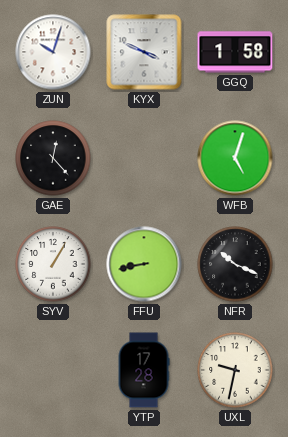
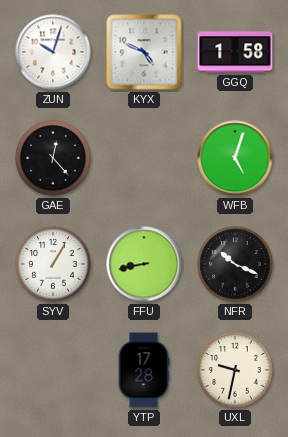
KYX: 3:49 -> 4:49
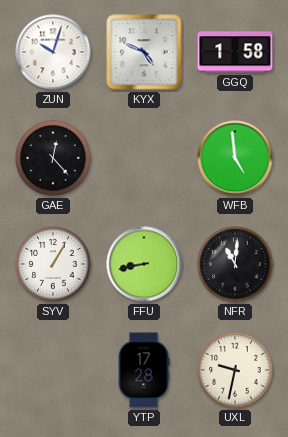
WFB: 5:03 -> 4:59
NFR: 10:19 -> 11:01
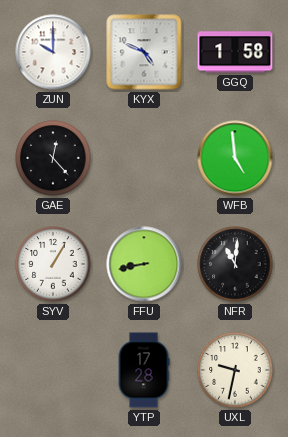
ZUN: 10:03 -> 10:00
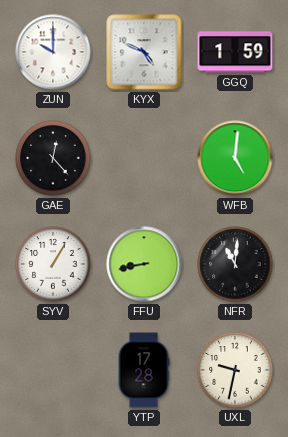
GGQ: 1:58 -> 1:59
WFB: 4:59 -> 5:01
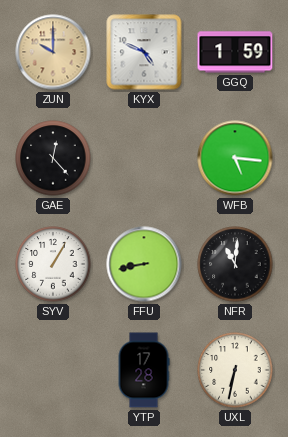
ZUN dial: white -> champagne
WFB: 5:01 -> 5:16
UXL: 9:32 -> 6:32
